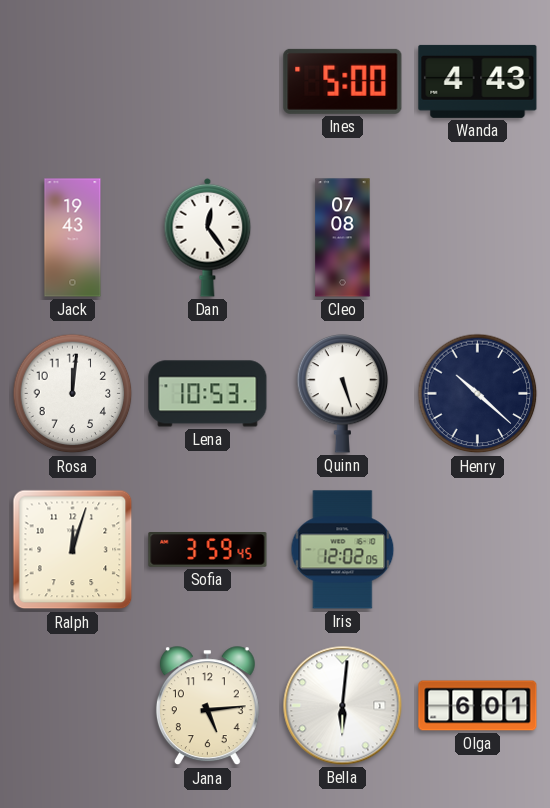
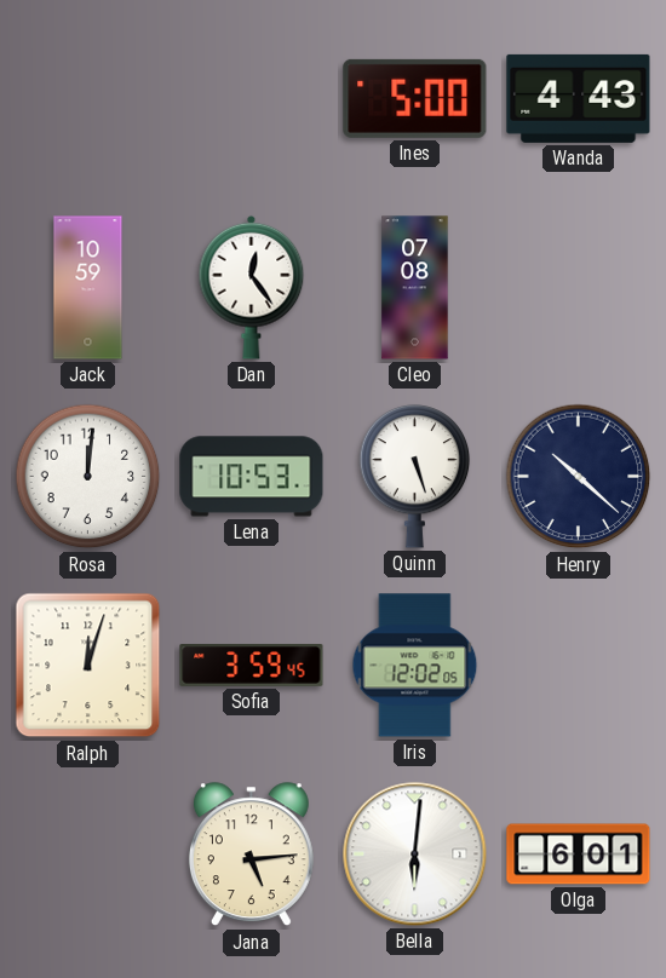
Jack: 19:43 -> 10:59
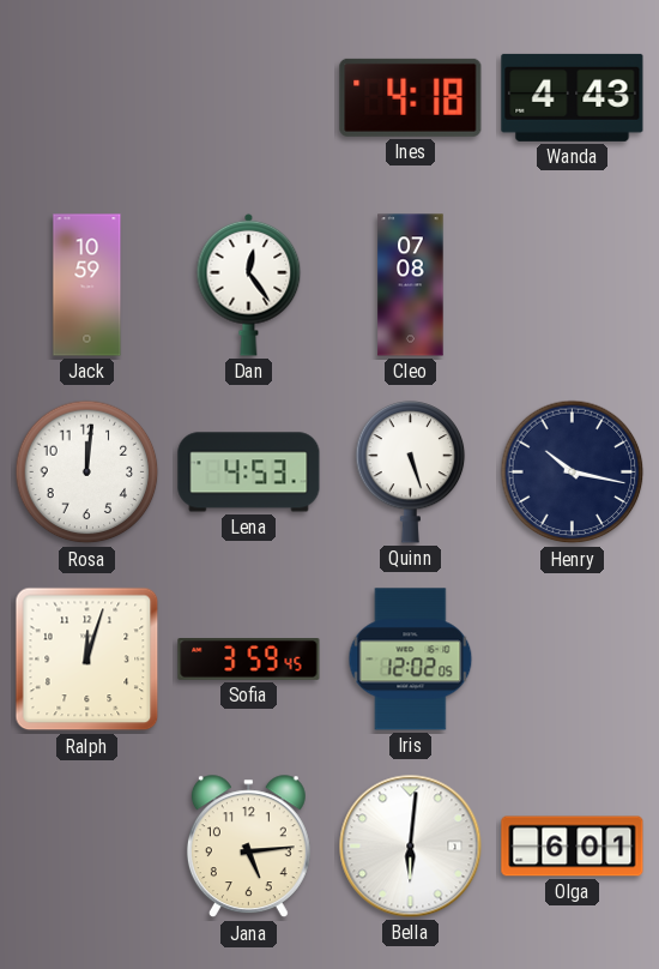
Ines: 5:00 -> 4:18
Lena: 10:53 -> 4:53
Henry: 10:22 -> 10:17
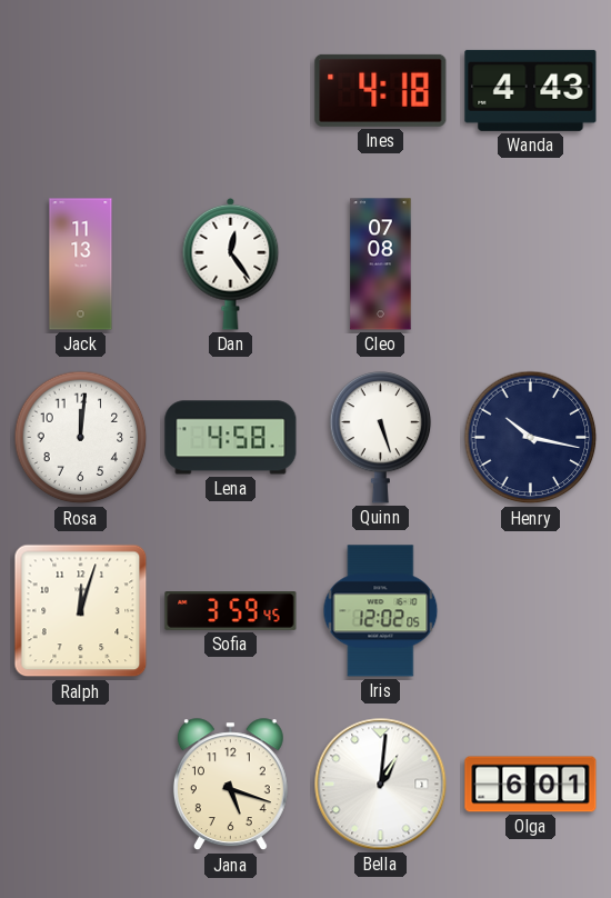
Jack: 10:59 -> 11:13
Lena: 4:53 -> 4:58
Jana: 5:14 -> 5:18
Bella: 6:01 -> 1:01
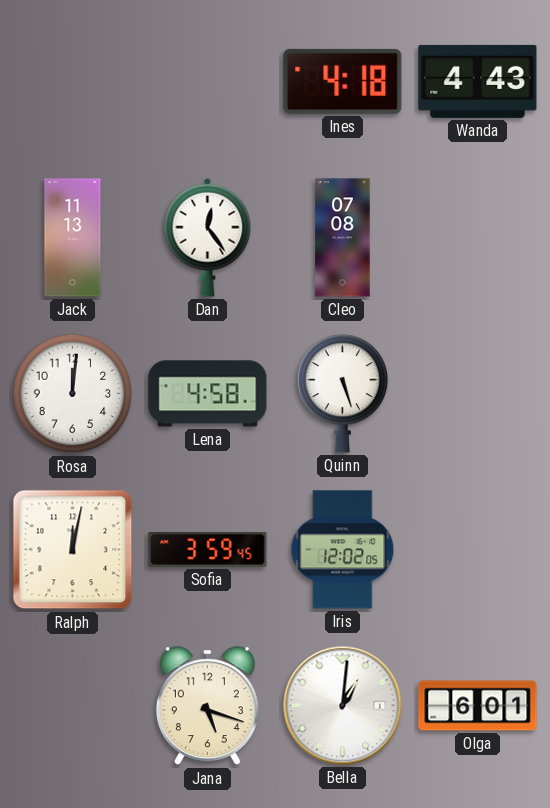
Henry: 10:17 -> none
Ralph: 12:03 -> 12:02
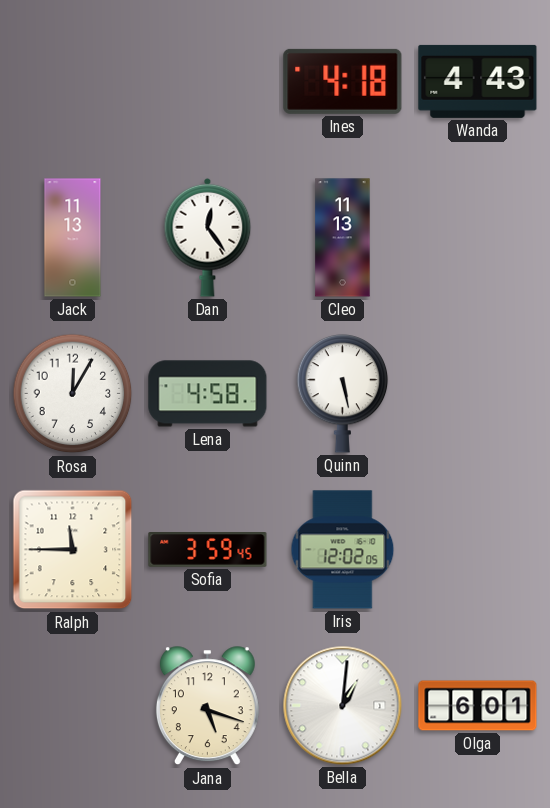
Cleo: 07:08 -> 11:13
Rosa: 12:01 -> 12:05
Quinn: 5:27 -> 5:28
Ralph: 12:02 -> 11:45
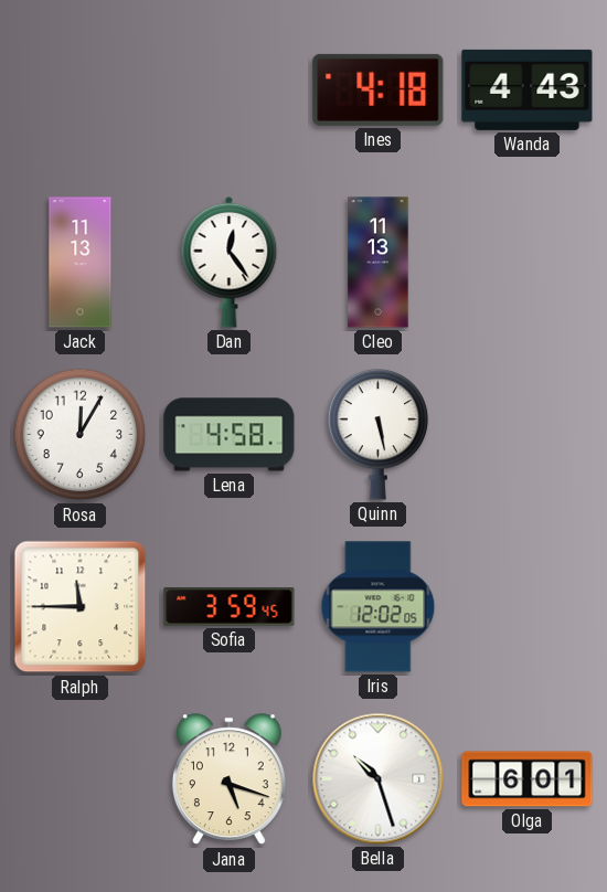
Bella: 1:01 -> 10:27
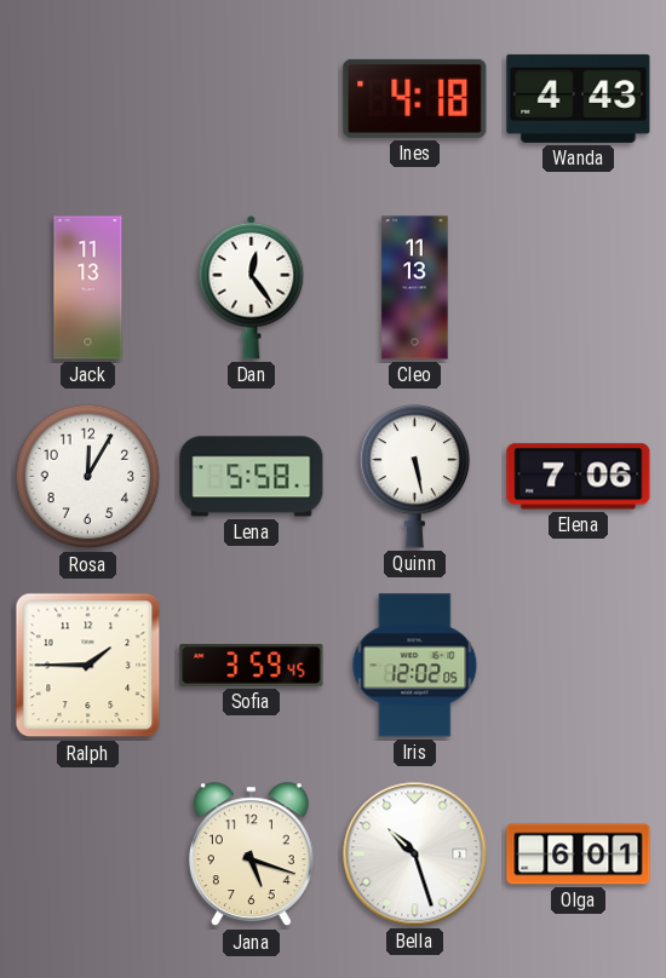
Lena: 4:58 -> 5:58
Elena: none -> 7:06
Ralph: 11:45 -> 1:45
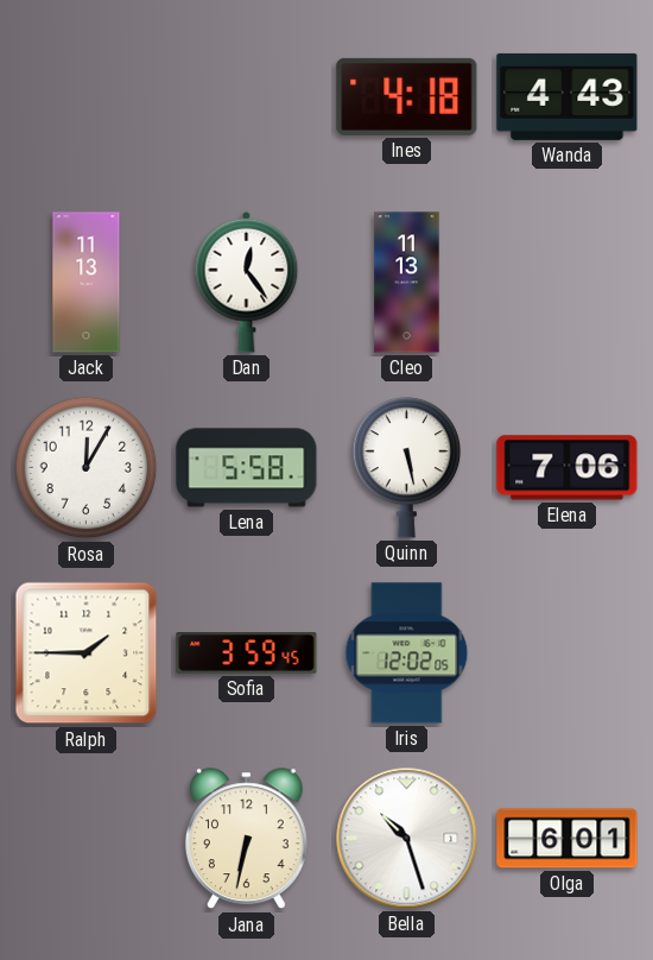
Jana: 5:18 -> 6:32
